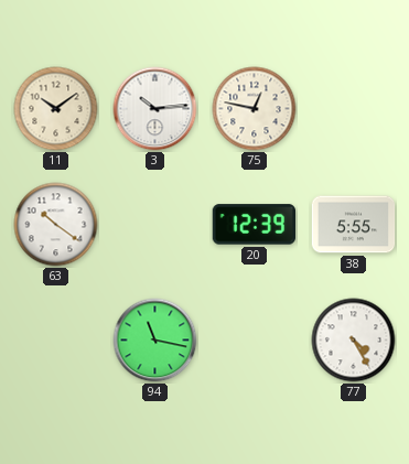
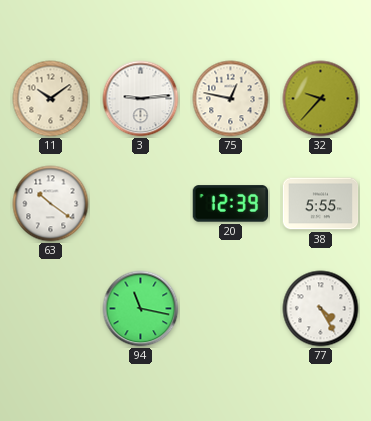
3: 10:14 -> 9:14
32: none -> 9:37
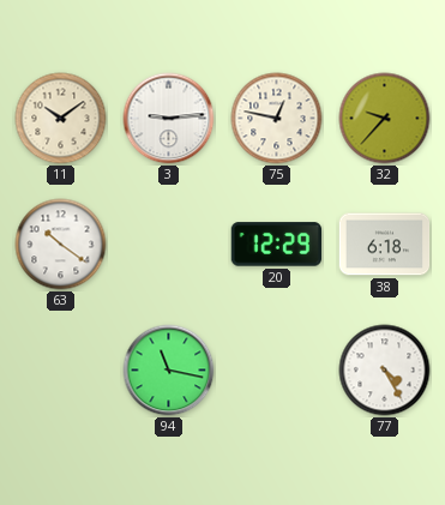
20: 12:39 -> 12:29
38: 5:55 -> 6:18
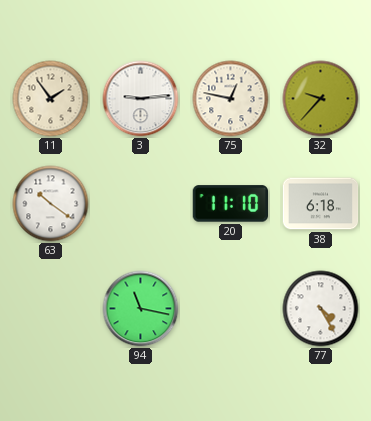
11: 10:09 -> 1:54
20: 12:29 -> 11:10
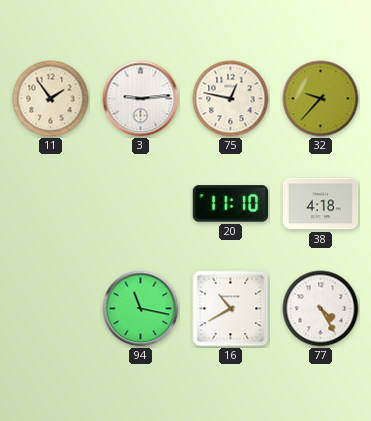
63: 10:21 -> none
38: 6:18 -> 4:18
16: none -> 10:40
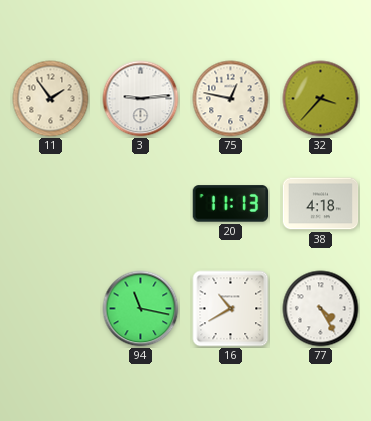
32: 9:37 -> 3:37
20: 11:10 -> 11:13
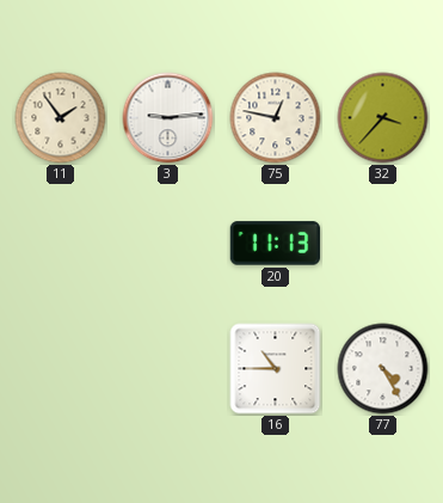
38: 4:18 -> none
94: 11:17 -> none
16: 10:40 -> 10:45
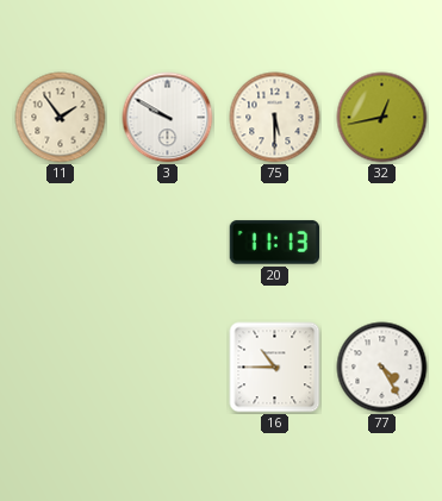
3: 9:14 -> 9:50
75: 12:47 -> 5:30
32: 3:37 -> 12:43
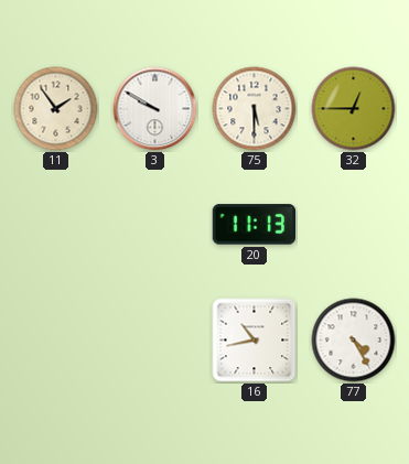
32: 12:43 -> 12:45
16: 10:45 -> 10:43
